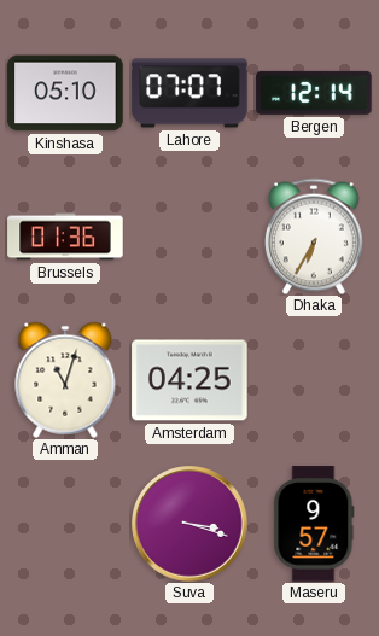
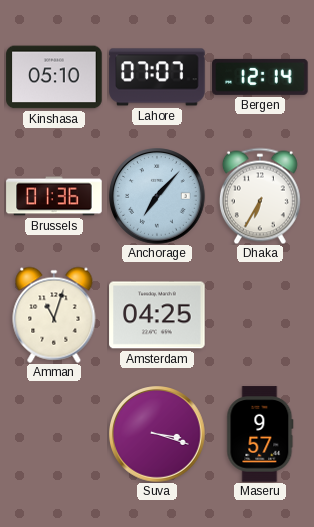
Anchorage: none -> 7:07
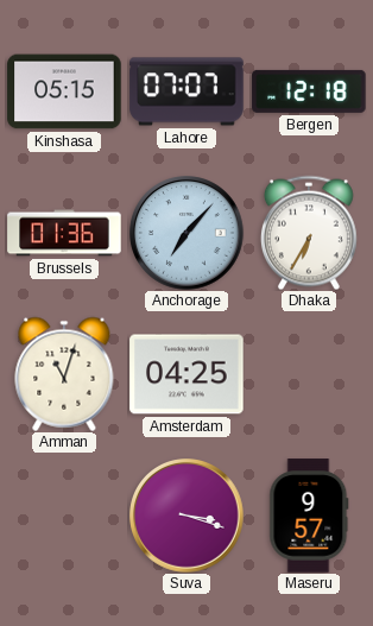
Kinshasa: 05:10 -> 05:15
Bergen: 12:14 -> 12:18
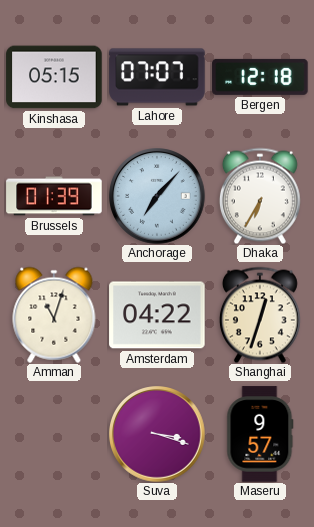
Brussels: 01:36 -> 01:39
Amsterdam: 04:25 -> 04:22
Shanghai: none -> 12:33
